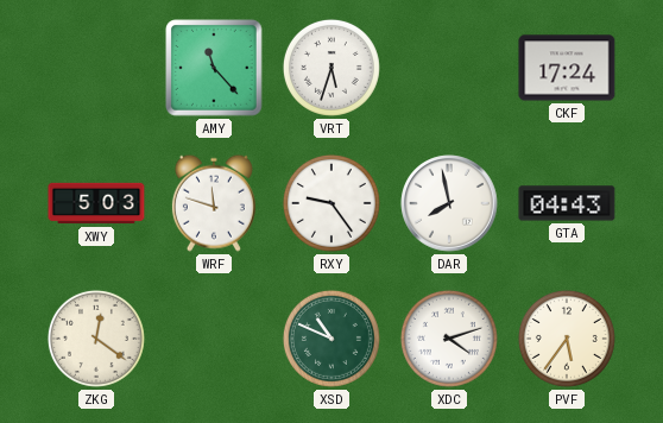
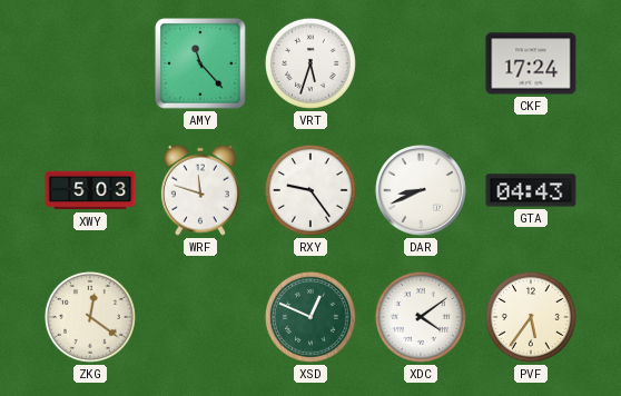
DAR: 7:58 -> 8:41
XSD: 10:49 -> 12:49
XDC: 4:12 -> 4:09
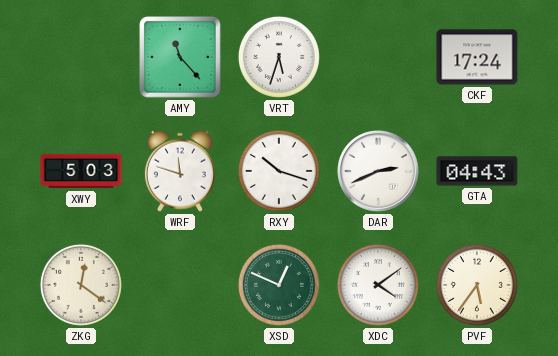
RXY: 9:24 -> 10:18
DAR: 8:41 -> 2:41
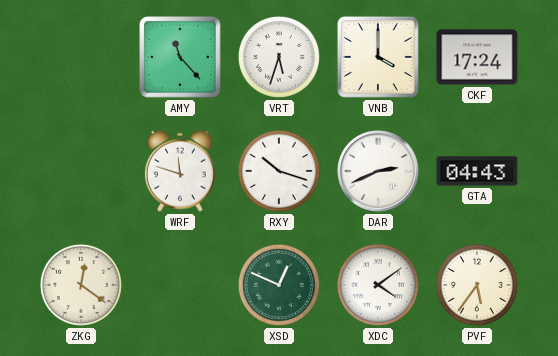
VNB: none -> 4:00
XWY: 5:03 -> none
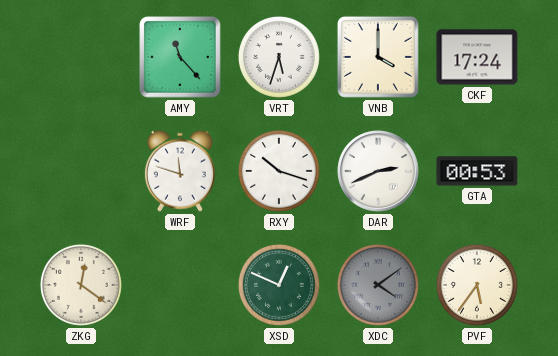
GTA: 04:43 -> 00:53
XDC dial: white -> grey
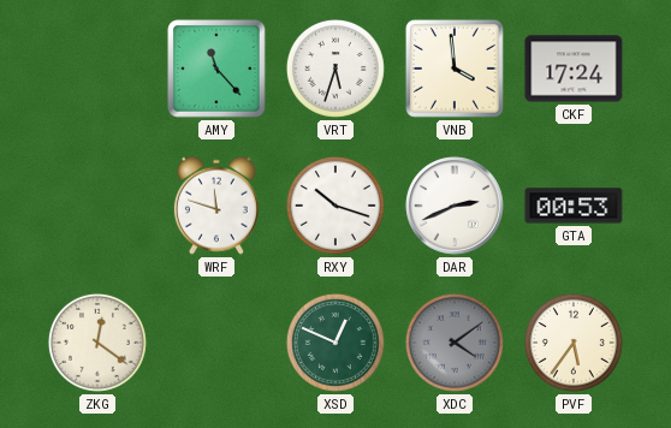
VNB: 4:00 -> 3:59
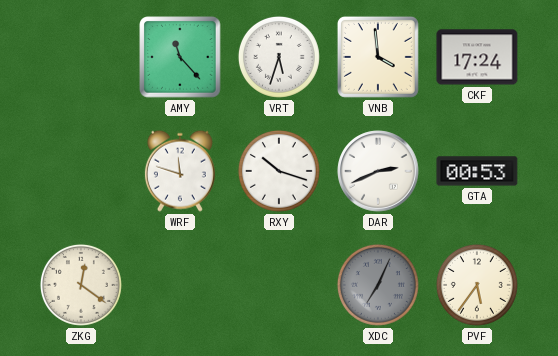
XSD: 12:49 -> none
XDC: 4:09 -> 7:04
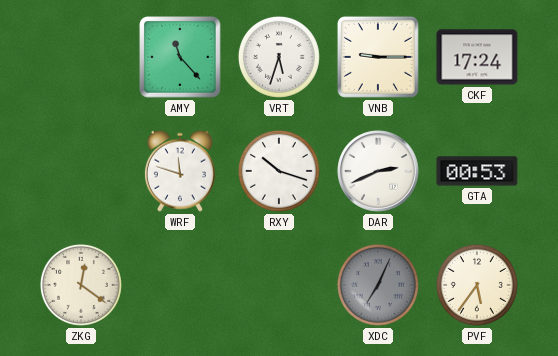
VNB: 3:59 -> 9:15
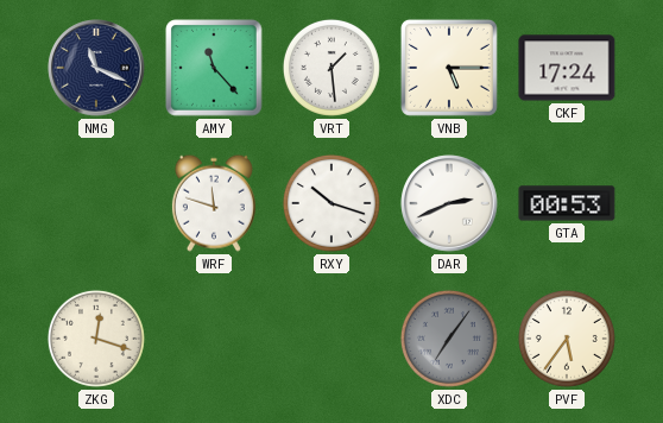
NMG: none -> 11:19
VRT: 5:33 -> 1:29
VNB: 9:15 -> 5:15
ZKG: 12:21 -> 12:18
XDC: 7:04 -> 7:06
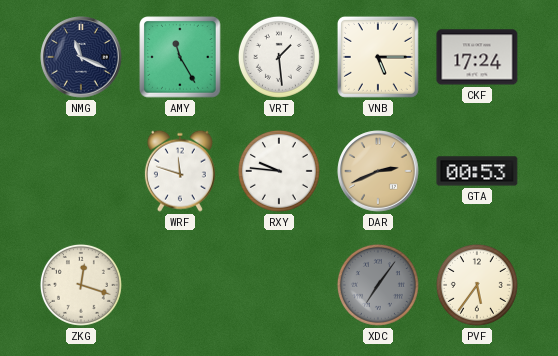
AMY: 11:23 -> 11:25
RXY: 10:18 -> 9:46
DAR dial: white -> champagne
